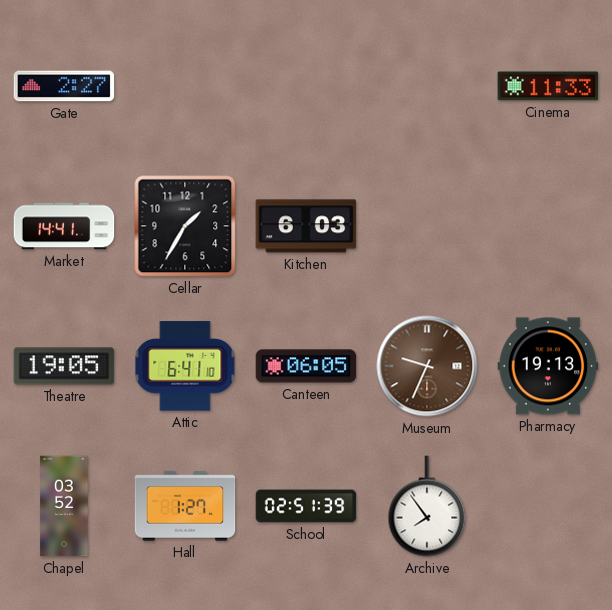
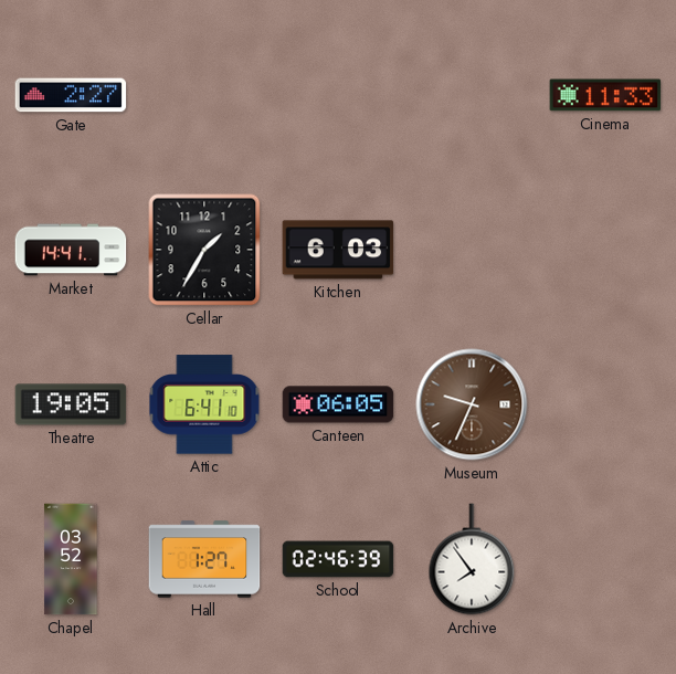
Pharmacy: 19:13 -> none
School: 02:51 -> 02:46
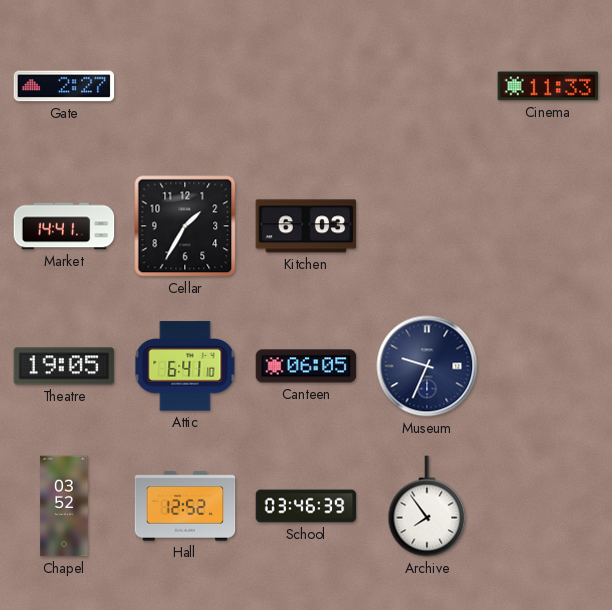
Museum dial: brown -> navy
Hall: 1:27 -> 12:52
School: 02:46 -> 03:46
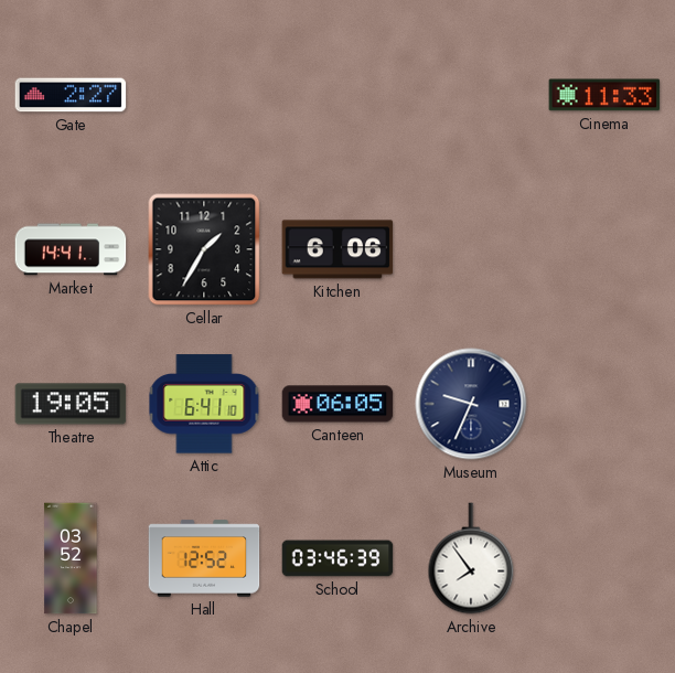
Kitchen: 6:03 -> 6:06
